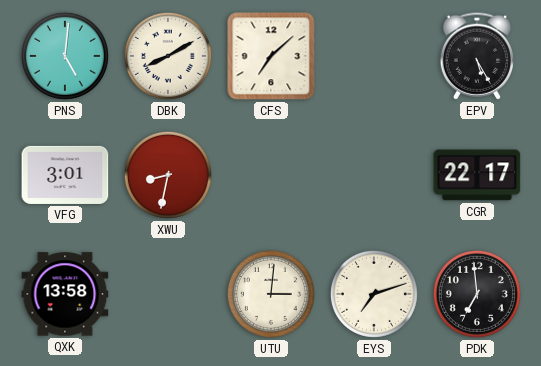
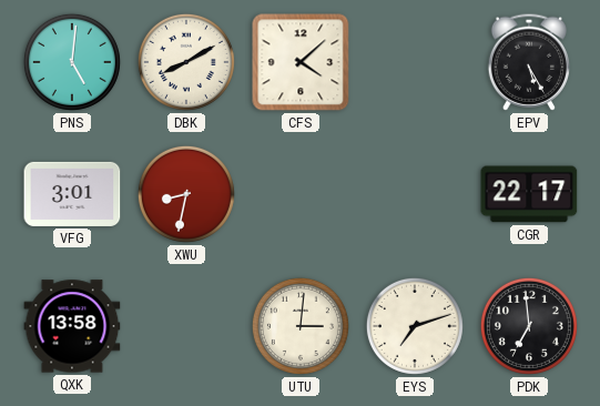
CFS: 7:08 -> 4:08
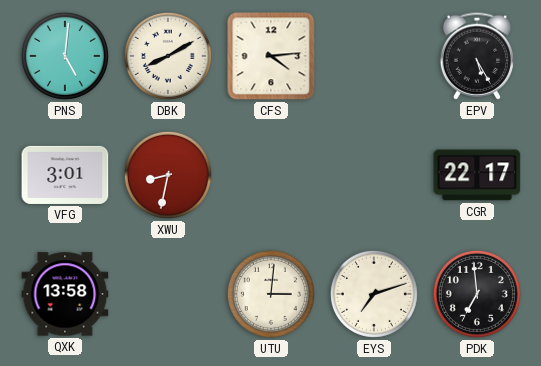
CFS: 4:08 -> 4:14
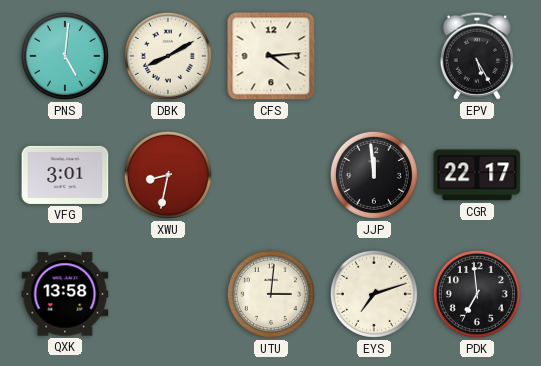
JJP: none -> 11:59
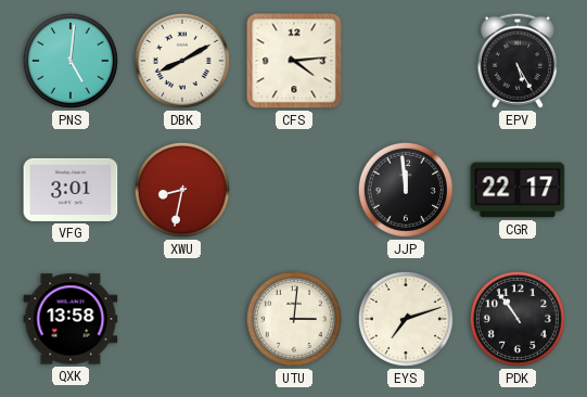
PDK: 6:59 -> 10:54
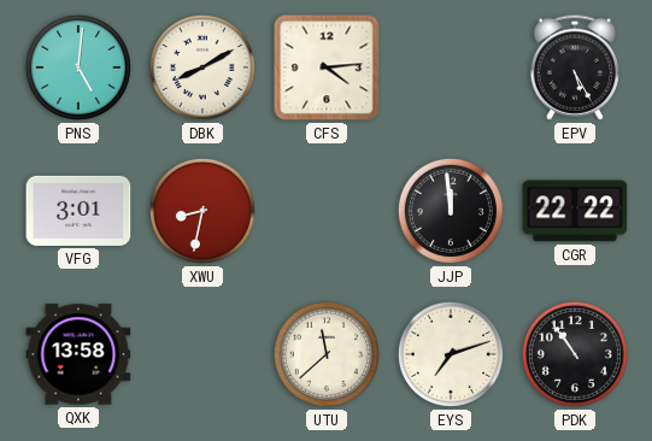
CGR: 22:17 -> 22:22
UTU: 3:01 -> 11:38
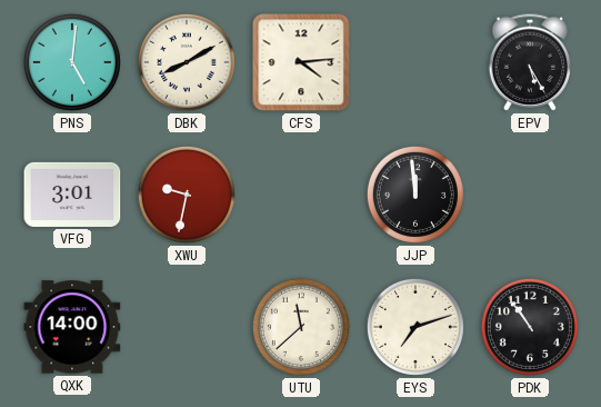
XWU: 8:32 -> 9:32
CGR: 22:22 -> none
QXK: 13:58 -> 14:00
